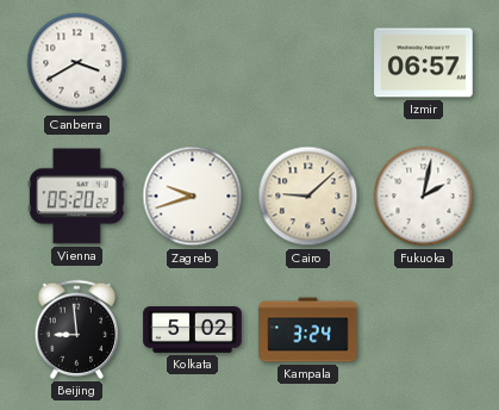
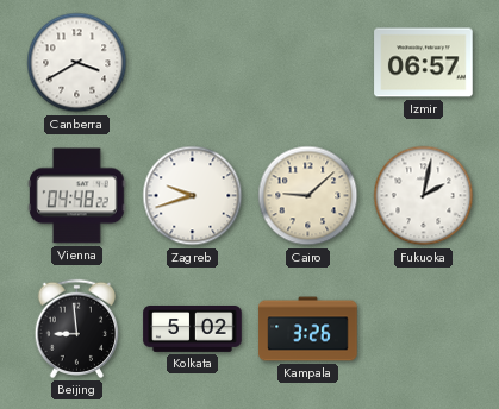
Vienna: 05:20 -> 04:48
Kampala: 3:24 -> 3:26
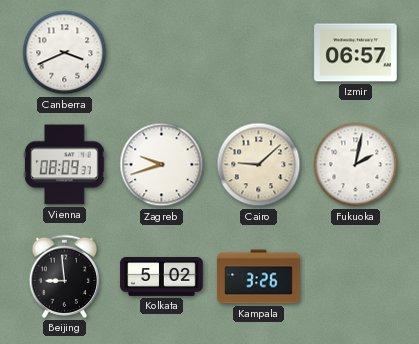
Canberra: 3:40 -> 3:41
Vienna: 04:48 -> 08:09
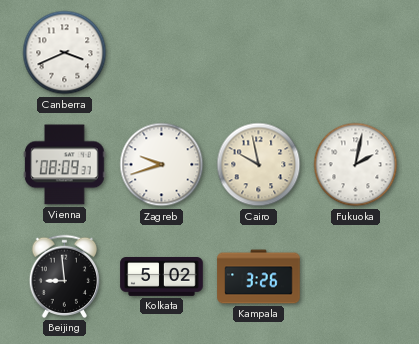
Izmir: 06:57 -> none
Cairo: 9:08 -> 9:58
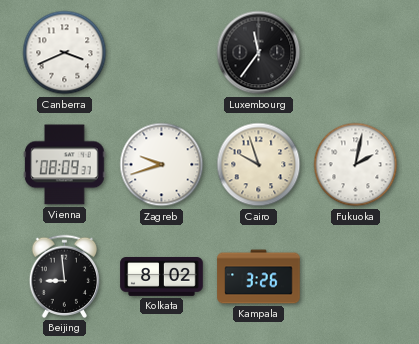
Luxembourg: none -> 11:36
Cairo: 9:58 -> 9:57
Kolkata: 5:02 -> 8:02
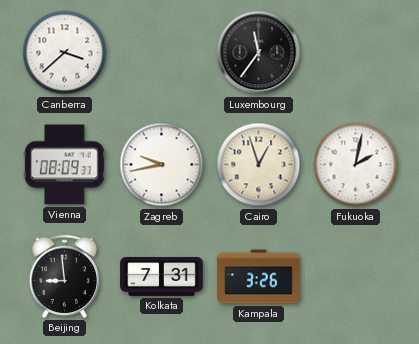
Canberra: 3:41 -> 3:38
Zagreb: 9:42 -> 9:43
Cairo: 9:57 -> 12:57
Kolkata: 8:02 -> 7:31
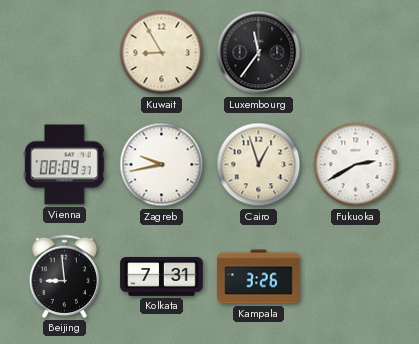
Canberra: 3:38 -> none
Kuwait: none -> 8:55
Fukuoka: 2:02 -> 2:40
